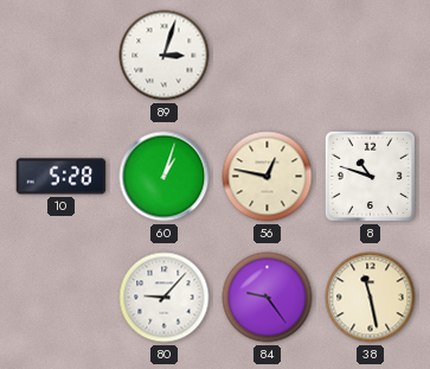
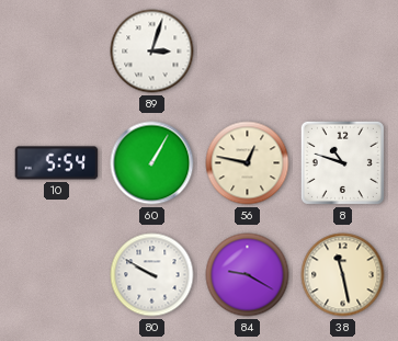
10: 5:28 -> 5:54
60: 1:03 -> 1:05
80: 9:07 -> 9:50
84: 9:24 -> 9:20
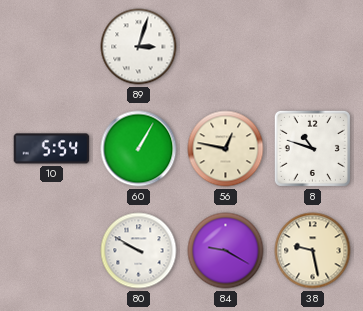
38: 11:28 -> 9:28
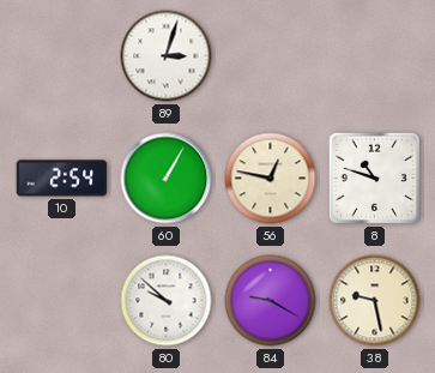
10: 5:54 -> 2:54
80: 9:50 -> 9:52
